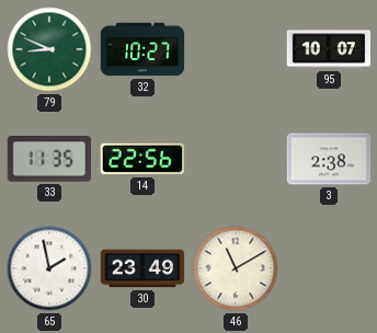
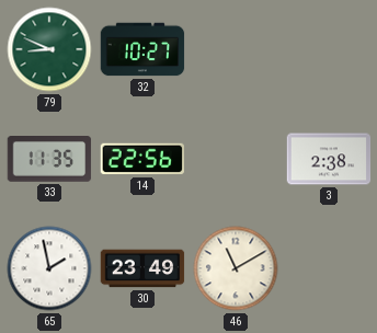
95: 10:07 -> none
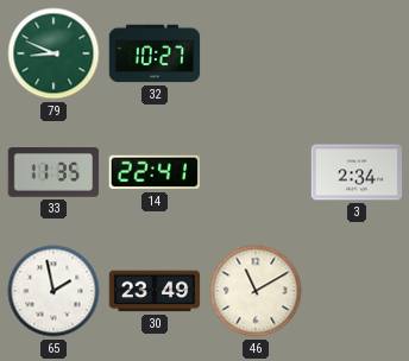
14: 22:56 -> 22:41
3: 2:38 -> 2:34
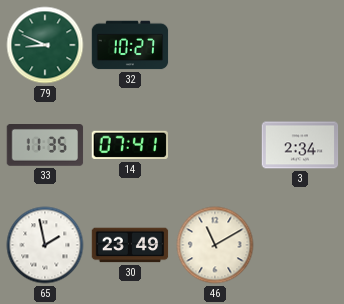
14: 22:41 -> 07:41
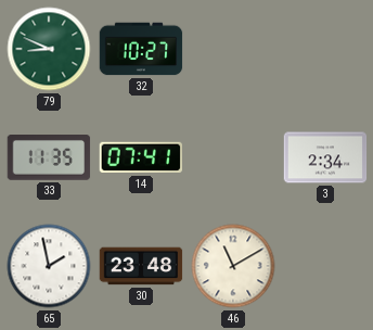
30: 23:49 -> 23:48
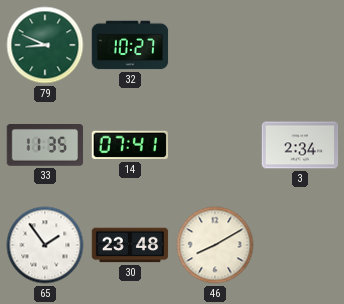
65: 1:58 -> 1:54
46: 11:10 -> 8:10
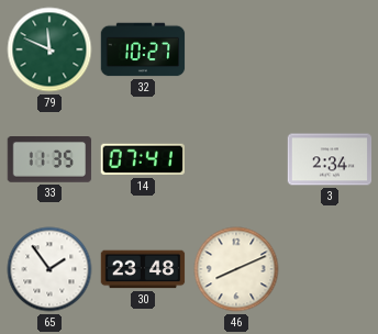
79: 8:49 -> 11:49
46: 8:10 -> 8:11
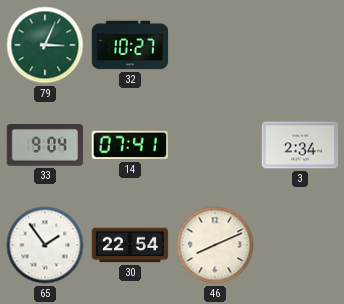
79: 11:49 -> 3:04
33: 11:35 -> 9:04
30: 23:48 -> 22:54
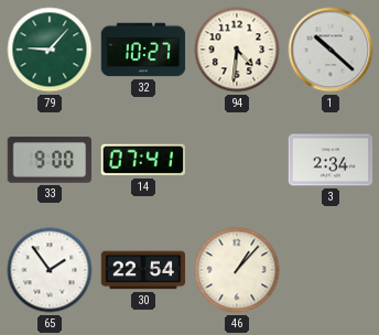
79: 3:04 -> 9:07
94: none -> 4:31
1: none -> 10:22
33: 9:04 -> 9:00
46: 8:11 -> 1:07
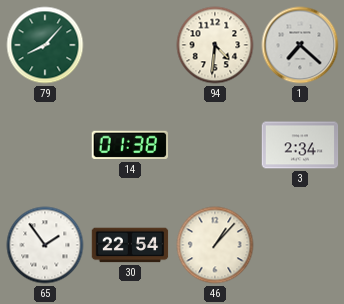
79: 9:07 -> 8:07
32: 10:27 -> none
1: 10:22 -> 7:22
33: 9:00 -> none
14: 07:41 -> 01:38
